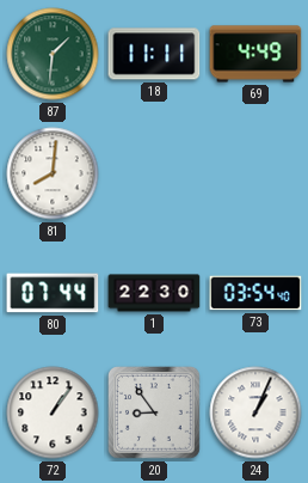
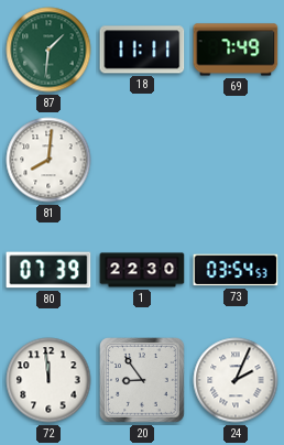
69: 4:49 -> 7:49
80: 07:44 -> 07:39
73: 03:54:40 -> 03:54:53
72: 1:06 -> 11:59
24: 1:04 -> 2:04
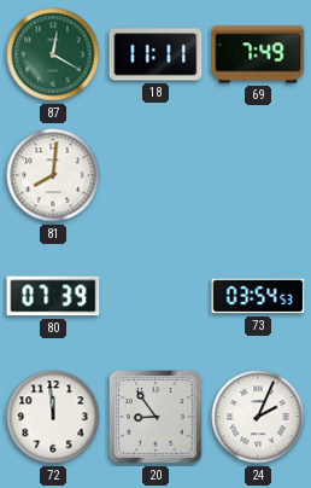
87: 1:31 -> 12:20
1: 22:30 -> none
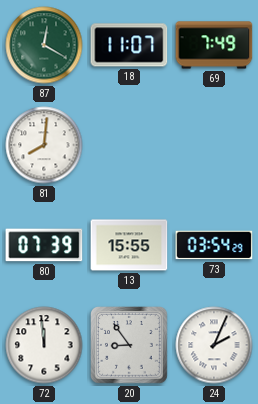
18: 11:11 -> 11:07
13: none -> 15:55
73: 03:54:53 -> 03:54:29
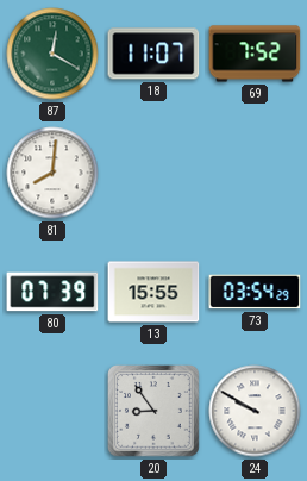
69: 7:49 -> 7:52
72: 11:59 -> none
24: 2:04 -> 9:50
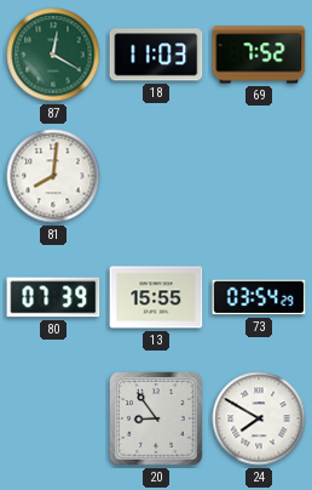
18: 11:07 -> 11:03
24: 9:50 -> 7:50
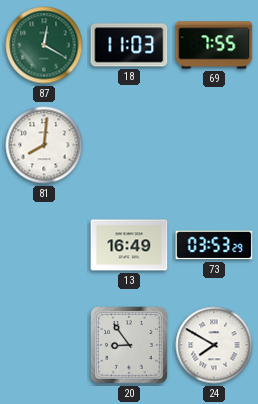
69: 7:52 -> 7:55
80: 07:39 -> none
13: 15:55 -> 16:49
73: 03:54 -> 03:53
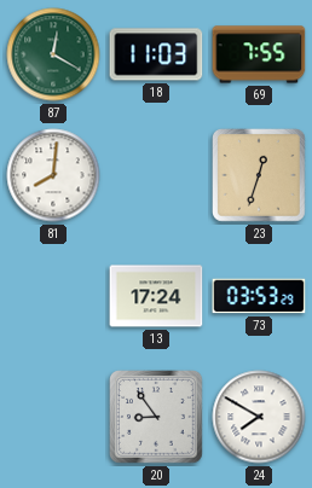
23: none -> 12:33
13: 16:49 -> 17:24
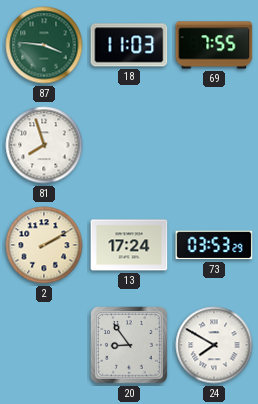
87: 12:20 -> 3:46
81: 8:01 -> 7:57
23: 12:33 -> none
2: none -> 2:10
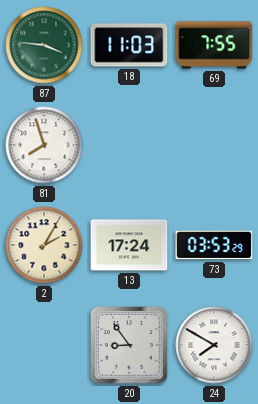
2: 2:10 -> 2:05
